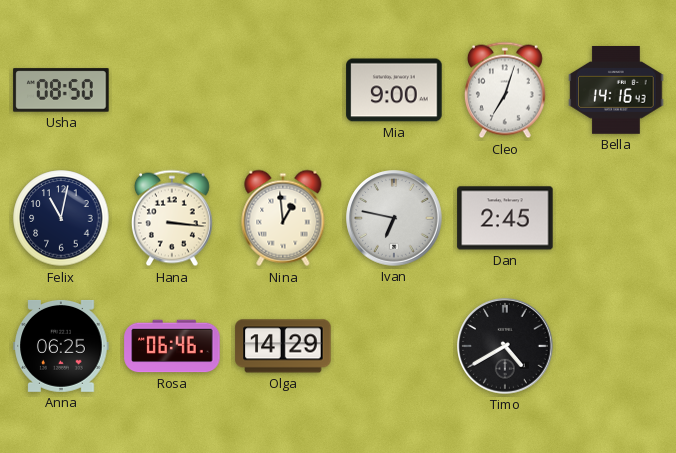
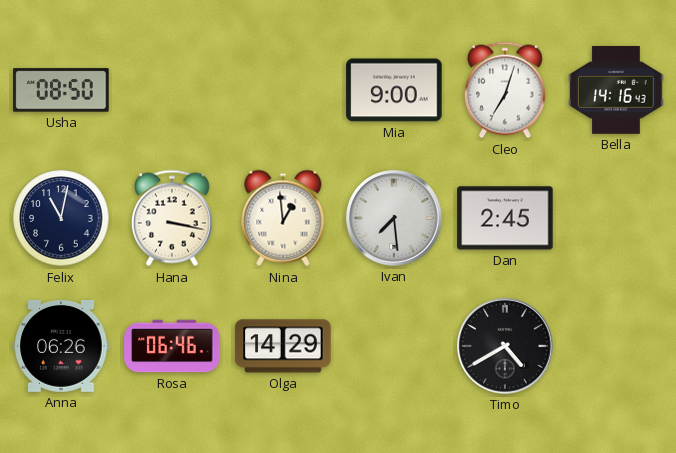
Hana: 3:16 -> 3:17
Ivan: 6:47 -> 7:29
Anna: 06:25 -> 06:26
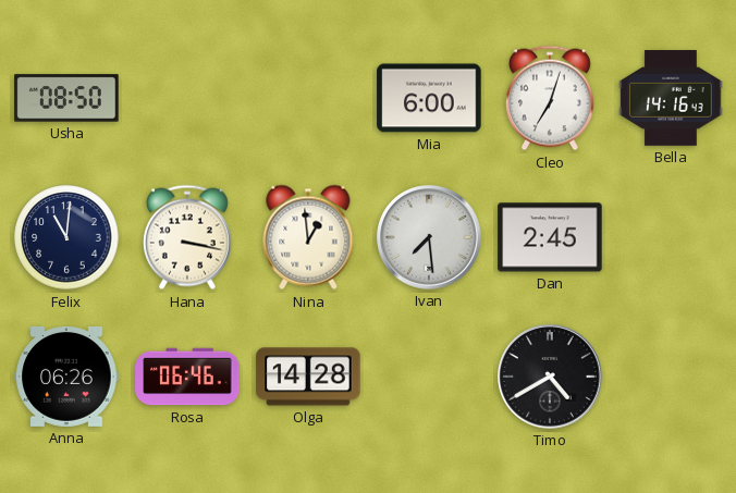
Mia: 9:00 -> 6:00
Felix: 11:02 -> 11:01
Olga: 14:29 -> 14:28
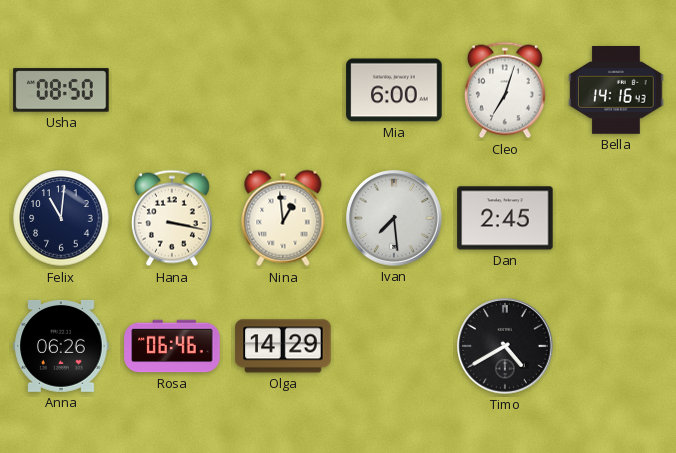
Olga: 14:28 -> 14:29
